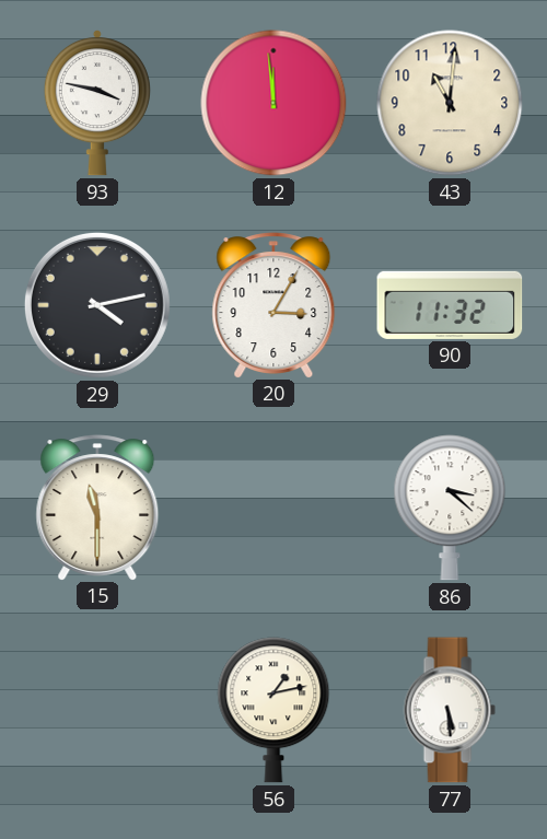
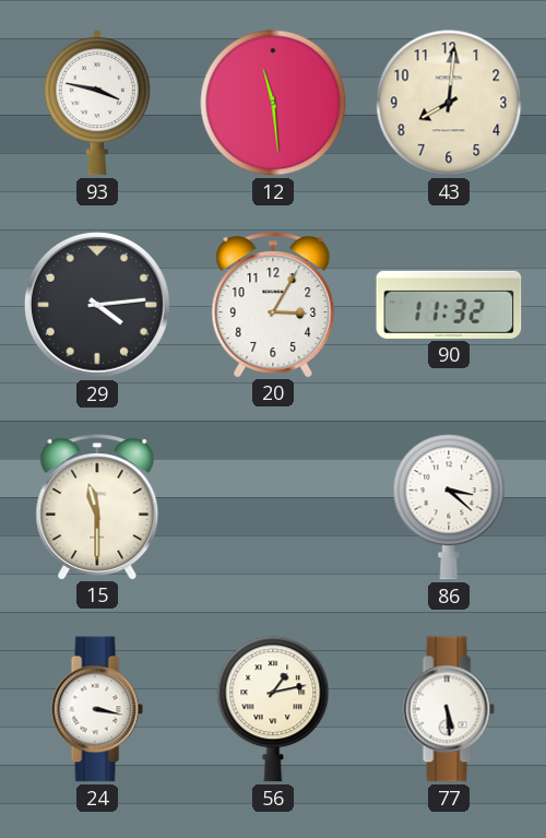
12: 11:59 -> 11:29
43: 11:01 -> 8:01
29: 4:13 -> 4:14
24: none -> 3:17
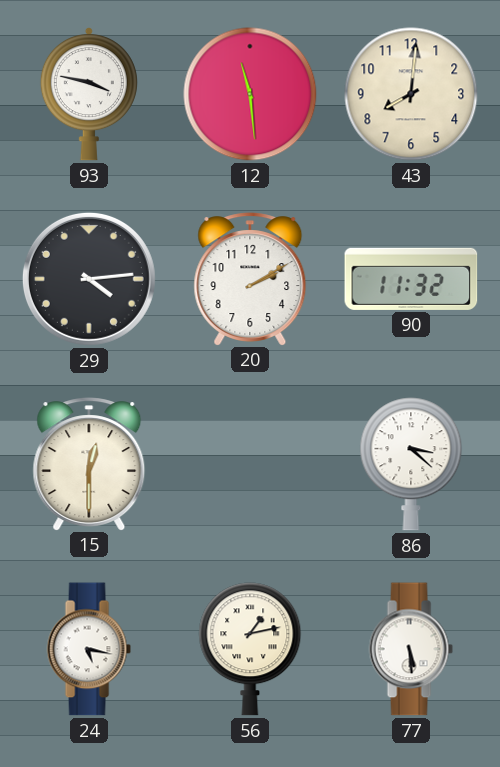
20: 3:05 -> 2:10
15: 11:30 -> 12:30
24: 3:17 -> 5:17
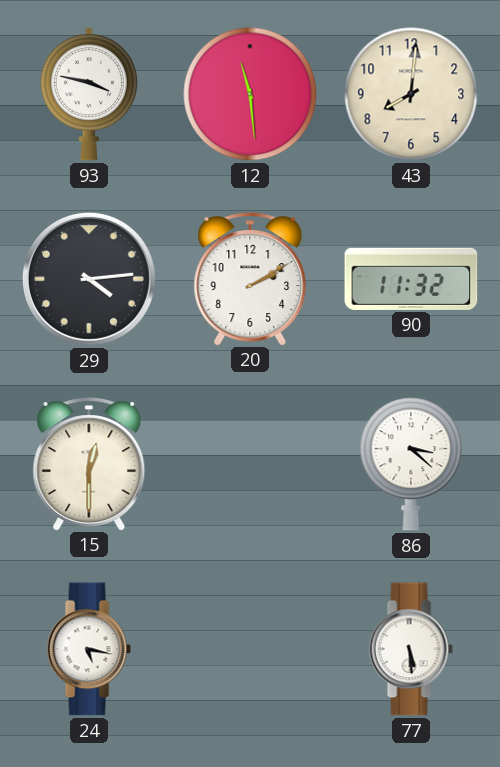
56: 1:13 -> none
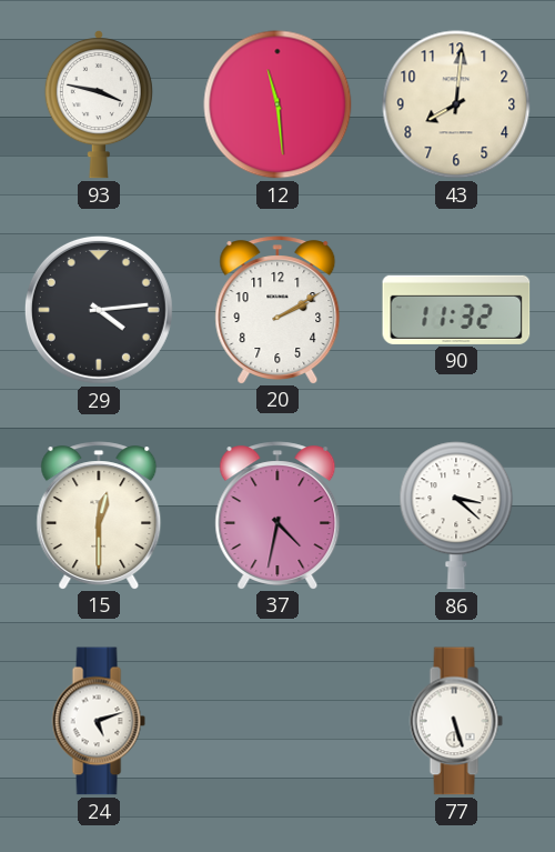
37: none -> 4:32
24: 5:17 -> 5:12
77: 5:29 -> 5:27
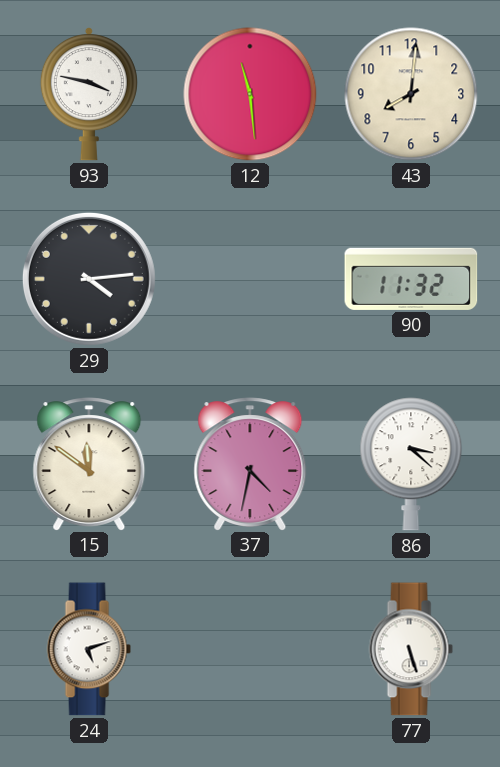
20: 2:10 -> none
15: 12:30 -> 11:51
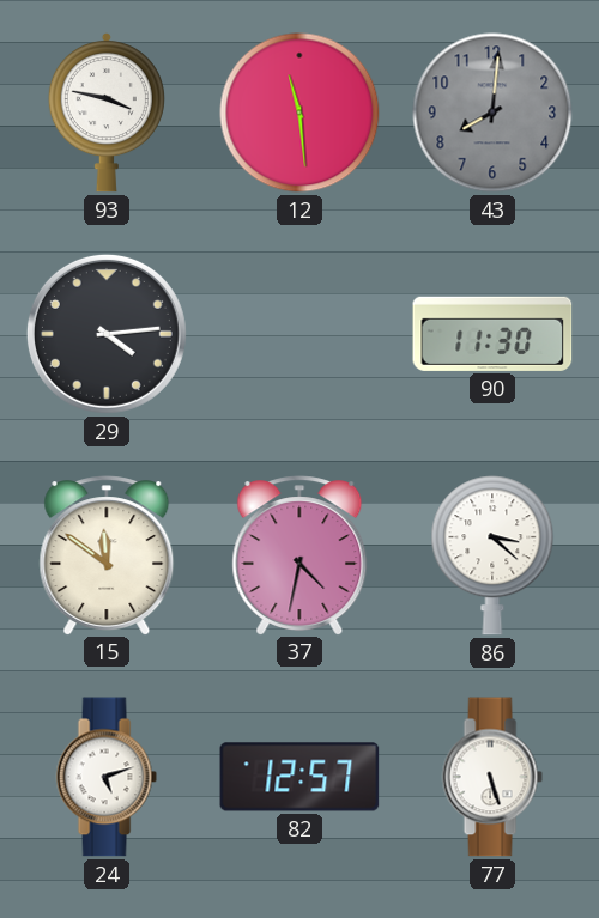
43 dial: cream -> grey
90: 11:32 -> 11:30
82: none -> 12:57
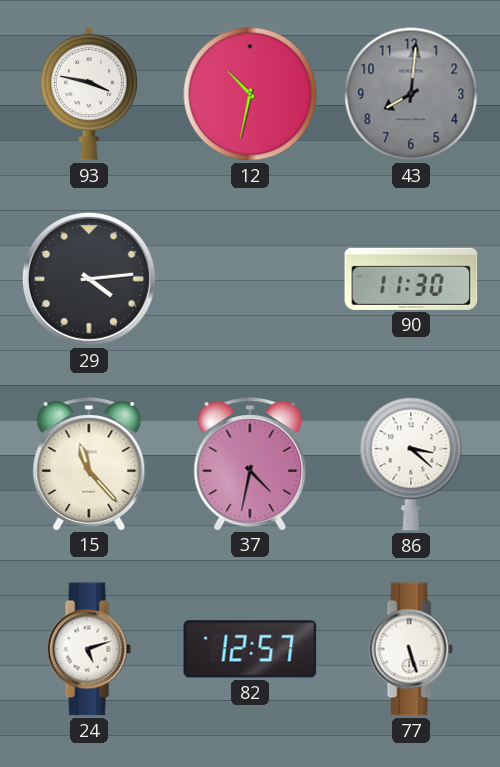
12: 11:29 -> 10:32
15: 11:51 -> 11:23
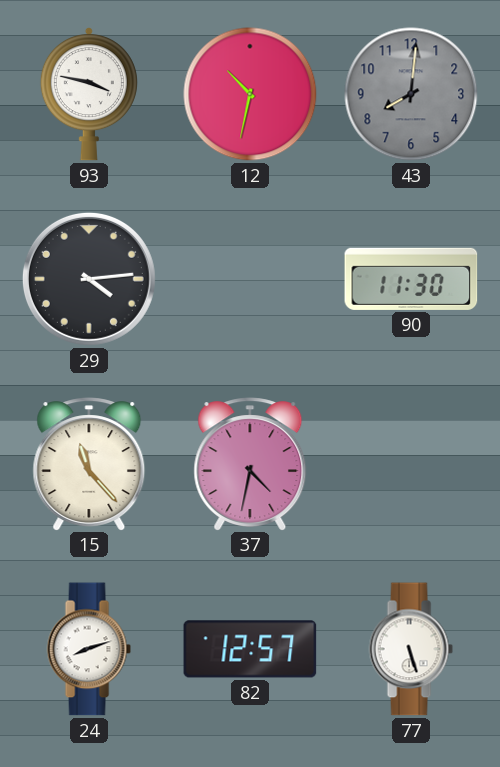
86: 3:22 -> none
24: 5:12 -> 8:12
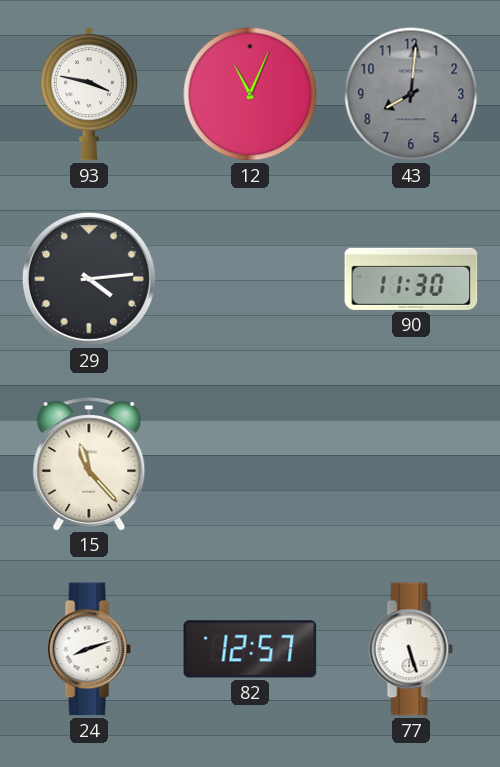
12: 10:32 -> 11:04
37: 4:32 -> none
